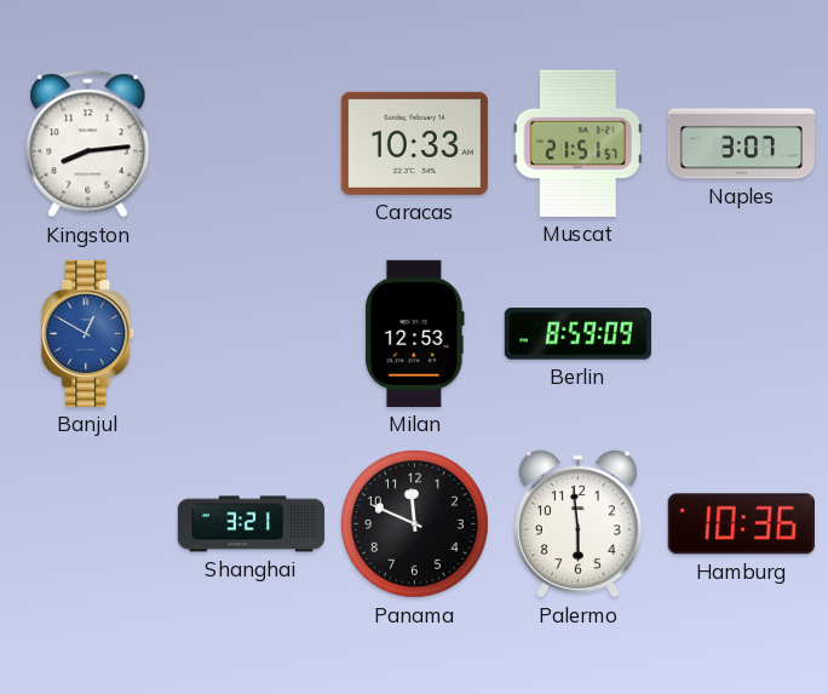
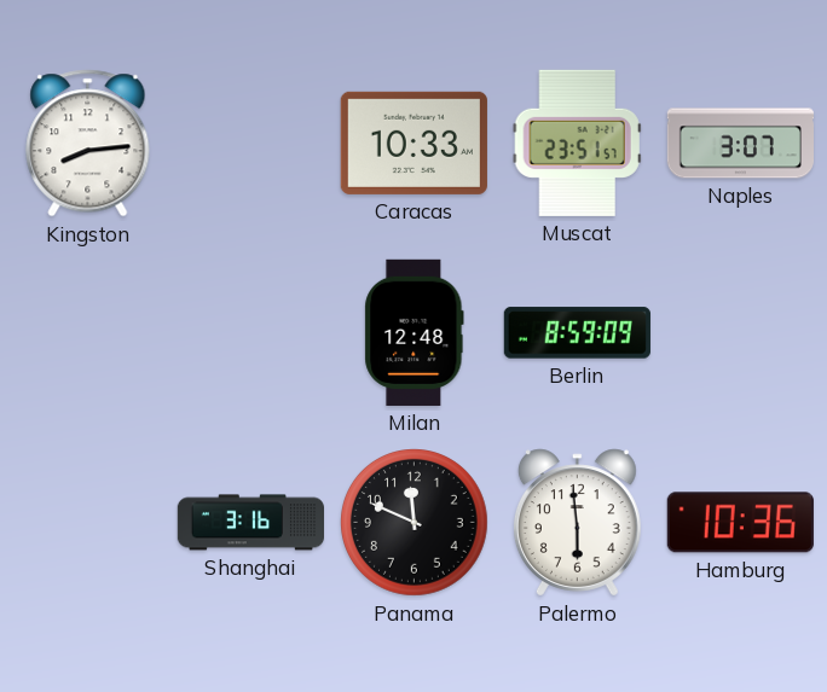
Muscat: 21:51 -> 23:51
Banjul: 12:50 -> none
Milan: 12:53 -> 12:48
Shanghai: 3:21 -> 3:16
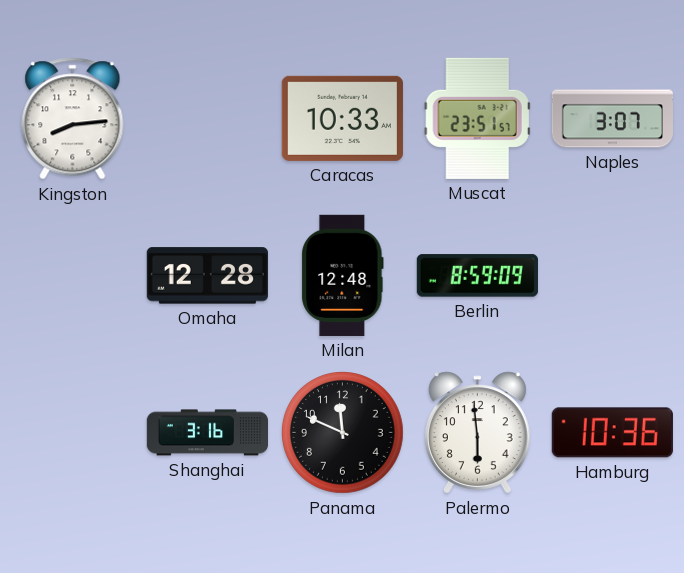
Omaha: none -> 12:28
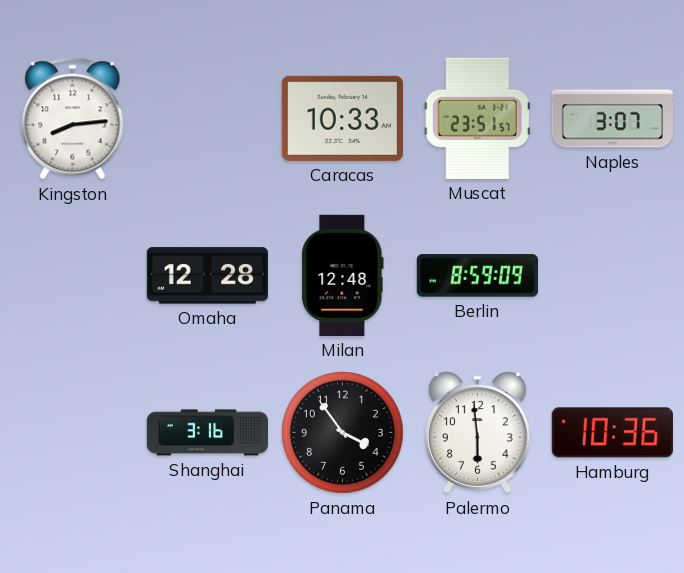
Panama: 11:49 -> 3:54
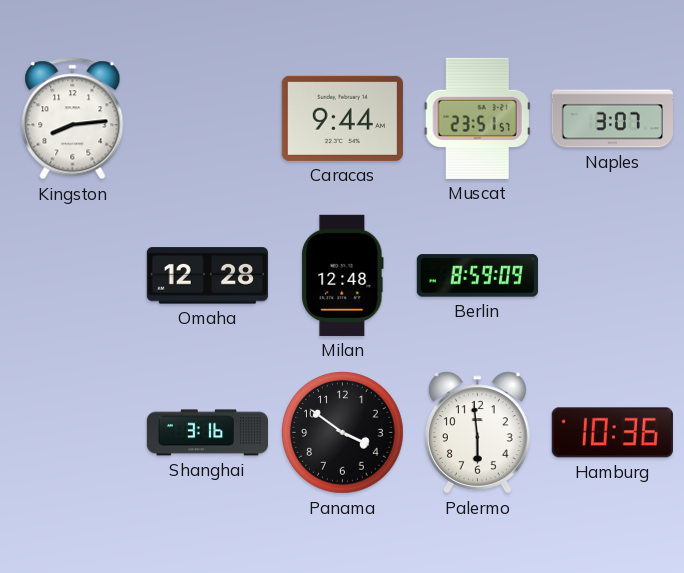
Caracas: 10:33 -> 9:44
Panama: 3:54 -> 3:51
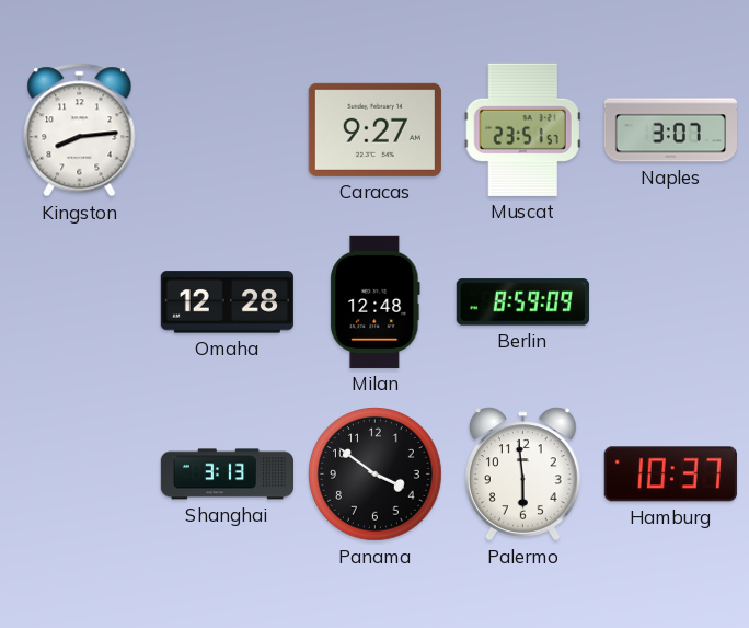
Caracas: 9:44 -> 9:27
Shanghai: 3:16 -> 3:13
Hamburg: 10:36 -> 10:37
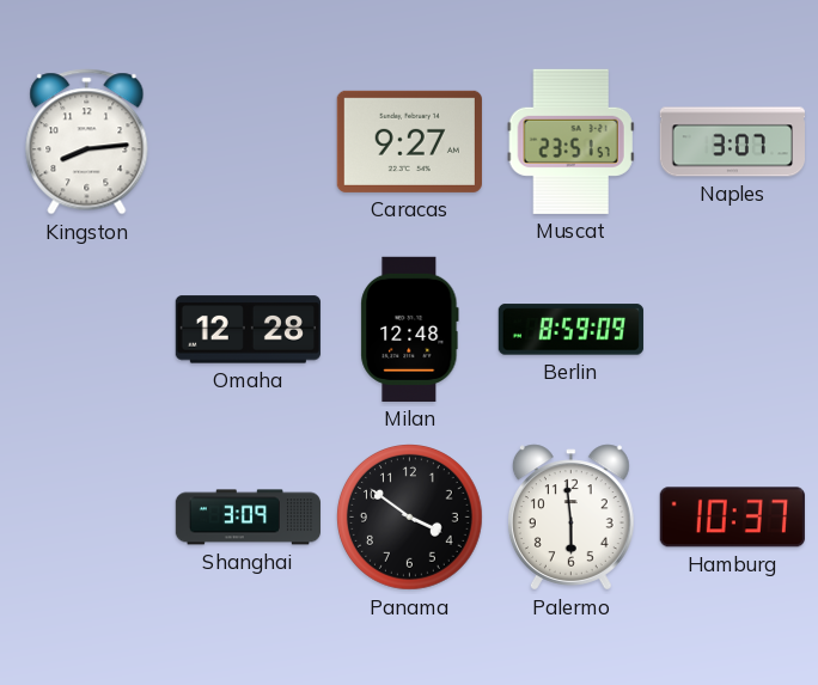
Shanghai: 3:13 -> 3:09
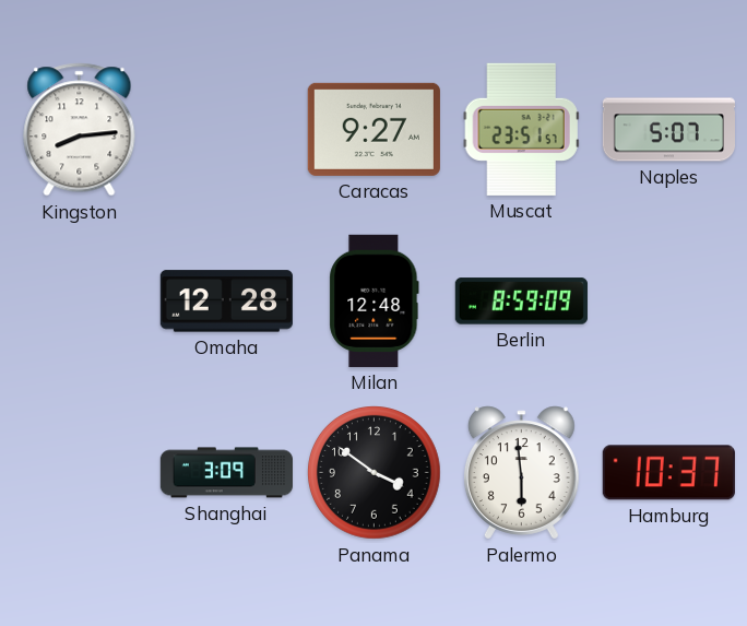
Naples: 3:07 -> 5:07
